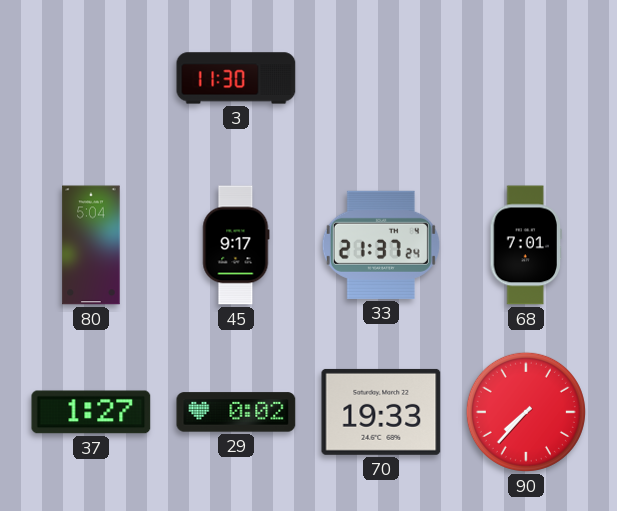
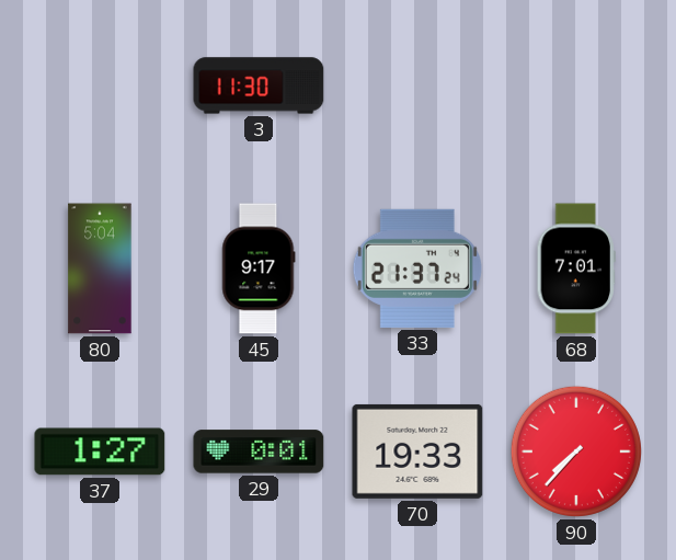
29: 0:02 -> 0:01
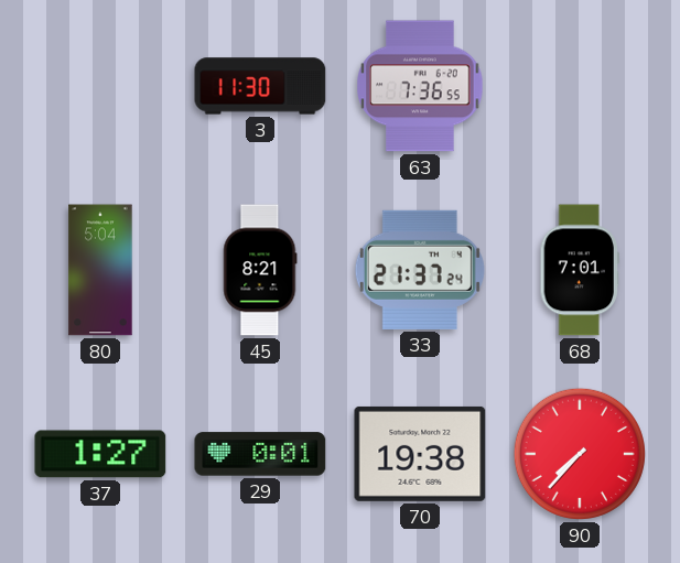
63: none -> 7:36
45: 9:17 -> 8:21
70: 19:33 -> 19:38
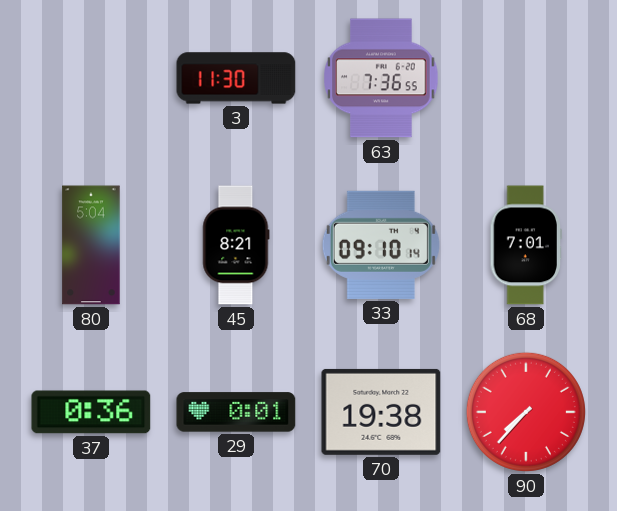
33: 21:37 -> 09:10
37: 1:27 -> 0:36
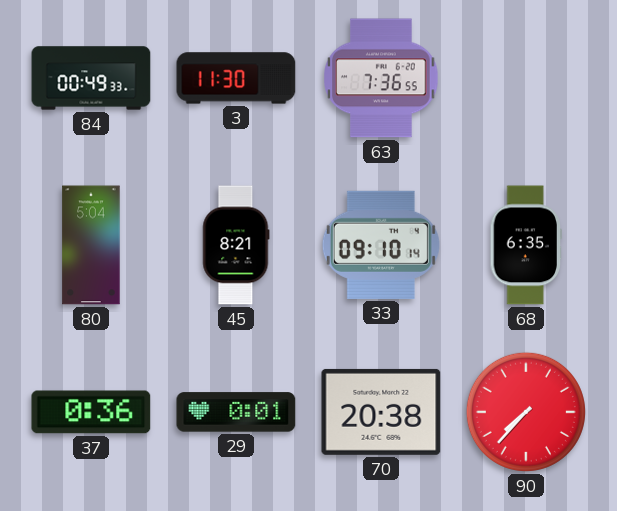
84: none -> 00:49
68: 7:01 -> 6:35
70: 19:38 -> 20:38
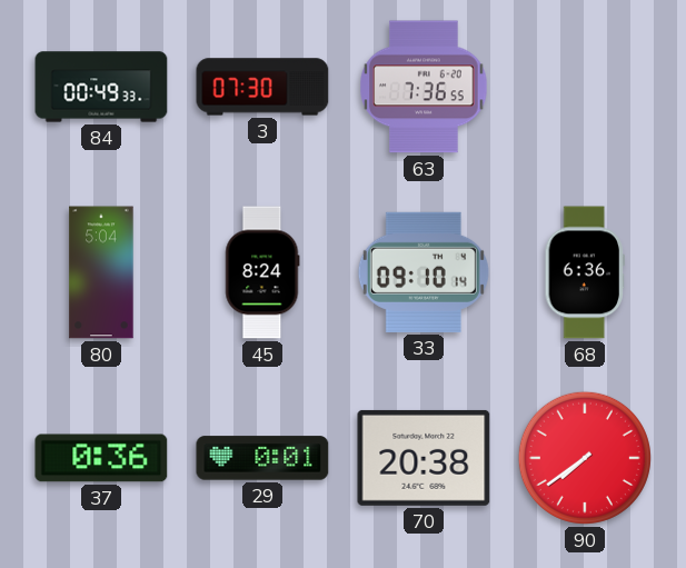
3: 11:30 -> 07:30
45: 8:21 -> 8:24
68: 6:35 -> 6:36
90: 7:37 -> 7:39
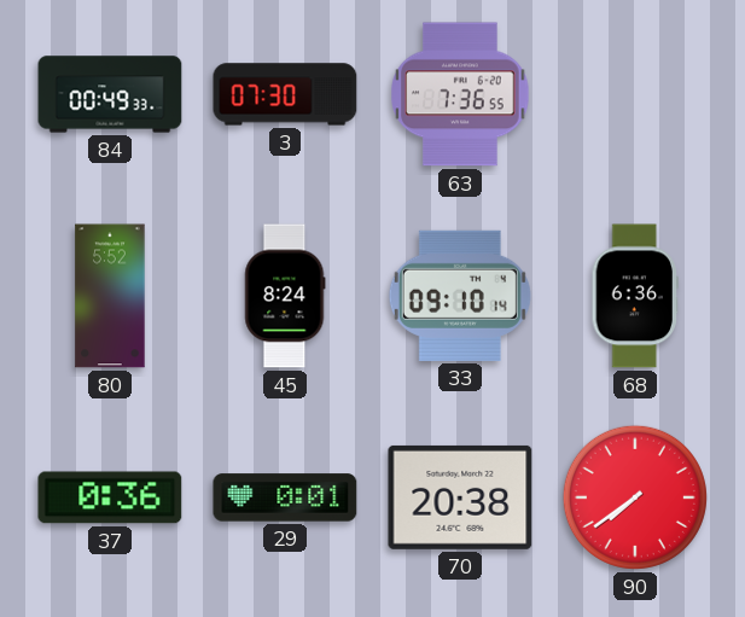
80: 5:04 -> 5:52
